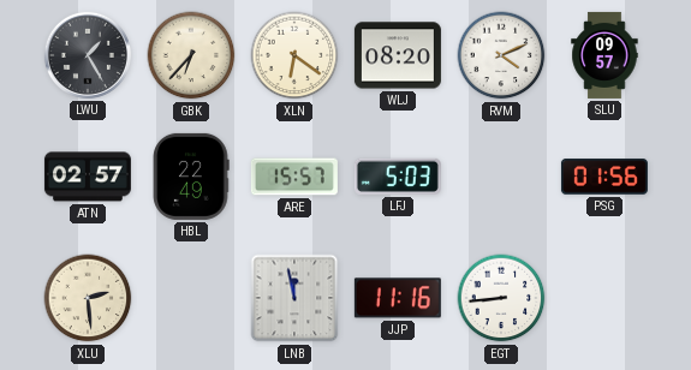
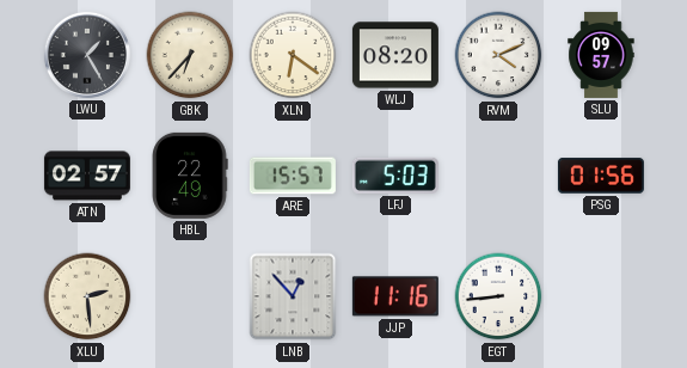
LNB: 11:58 -> 12:53
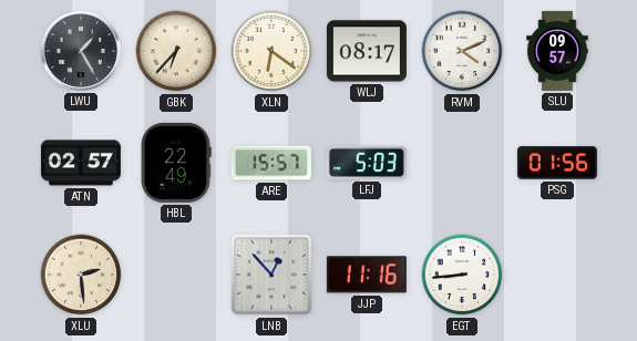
WLJ: 08:20 -> 08:17
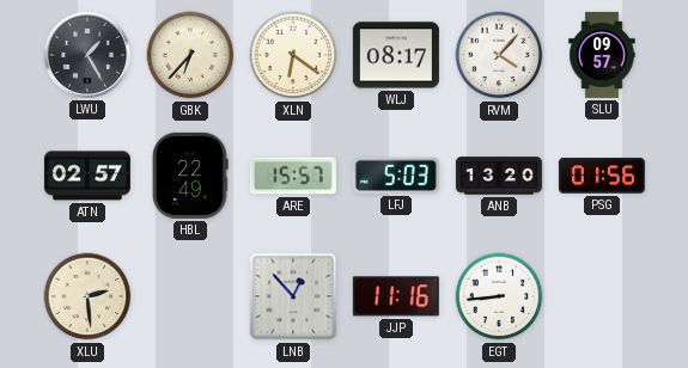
RVM: 4:11 -> 4:07
ANB: none -> 13:20
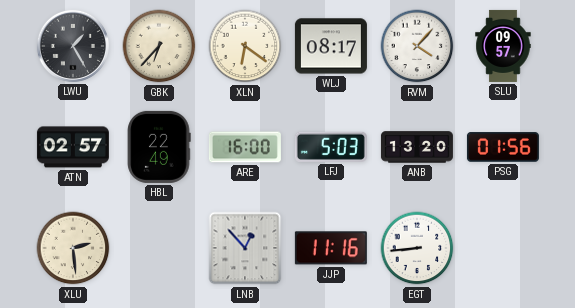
ARE: 15:57 -> 16:00
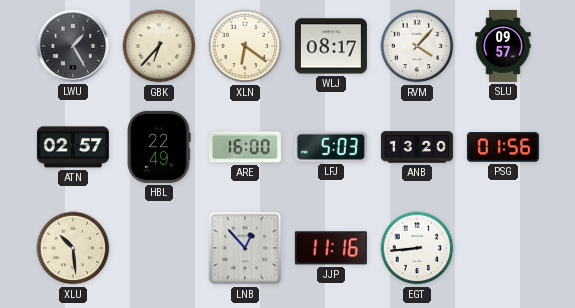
XLU: 2:29 -> 10:29
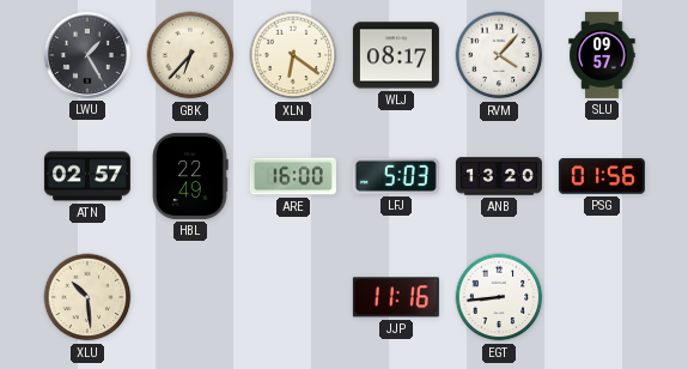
LNB: 12:53 -> none
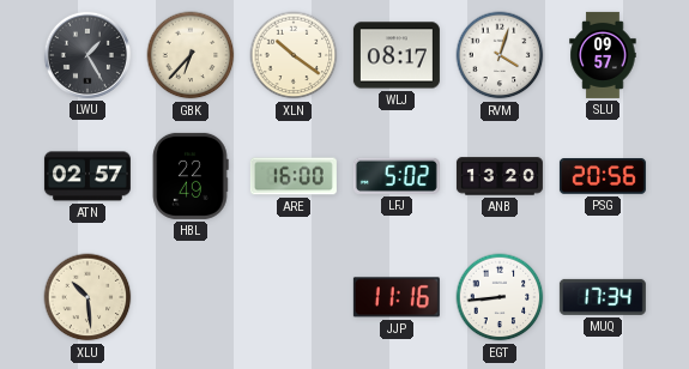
XLN: 6:21 -> 10:21
RVM: 4:07 -> 4:03
LFJ: 5:03 -> 5:02
PSG: 01:56 -> 20:56
MUQ: none -> 17:34
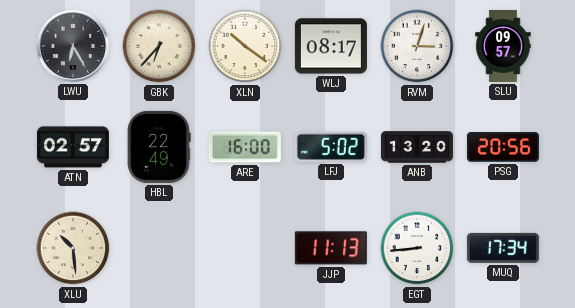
LWU: 1:25 -> 6:25
RVM: 4:03 -> 3:03
JJP: 11:16 -> 11:13
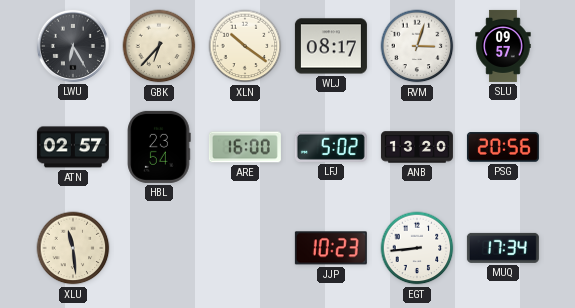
HBL: 22:49 -> 23:54
XLU: 10:29 -> 11:29
JJP: 11:13 -> 10:23
